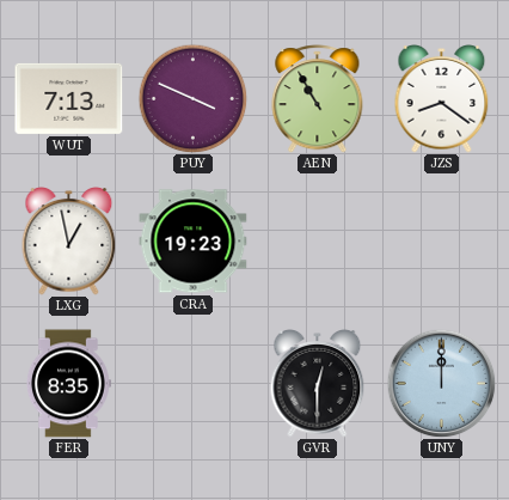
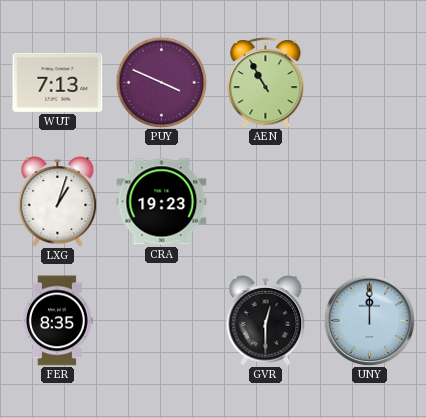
JZS: 8:21 -> none
LXG: 12:58 -> 1:03
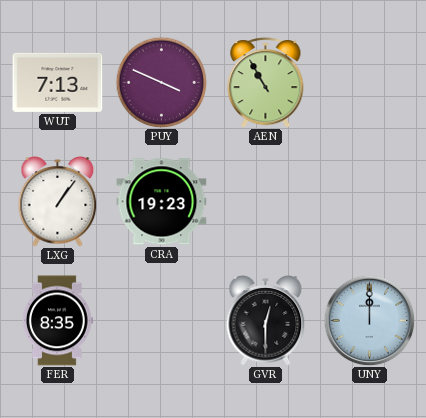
LXG: 1:03 -> 1:06
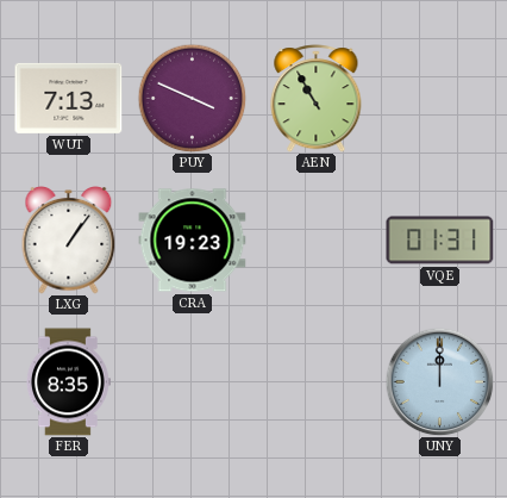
VQE: none -> 01:31
GVR: 12:30 -> none
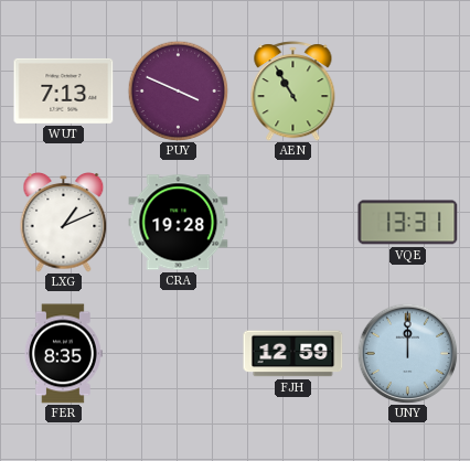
LXG: 1:06 -> 1:11
CRA: 19:23 -> 19:28
VQE: 01:31 -> 13:31
FJH: none -> 12:59
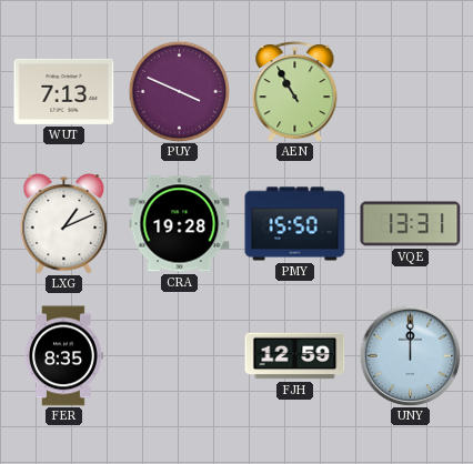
PMY: none -> 15:50
